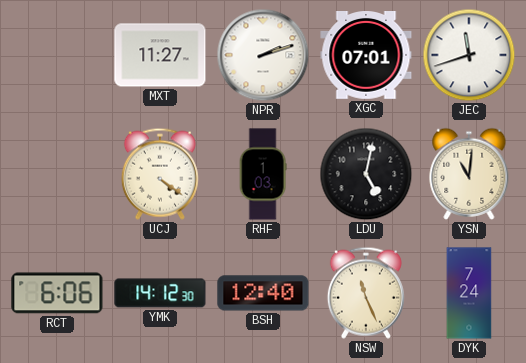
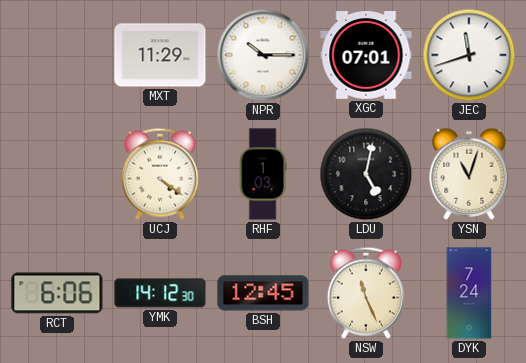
MXT: 11:27 -> 11:29
NPR: 2:12 -> 10:15
YSN: 11:01 -> 11:03
BSH: 12:40 -> 12:45
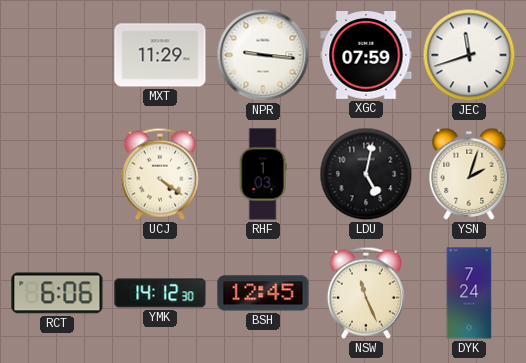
NPR: 10:15 -> 9:16
XGC: 07:01 -> 07:59
YSN: 11:03 -> 2:03
